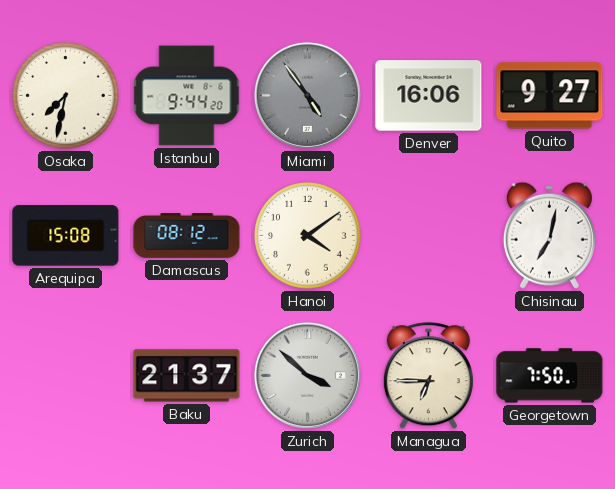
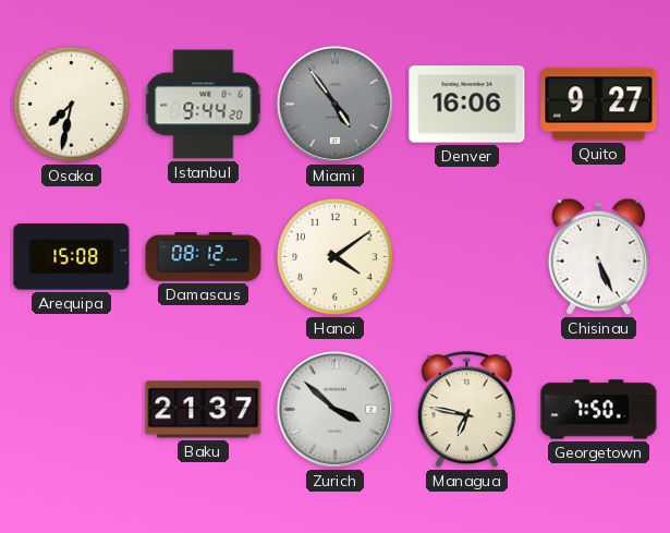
Chisinau: 7:02 -> 5:26
Managua: 6:45 -> 6:47
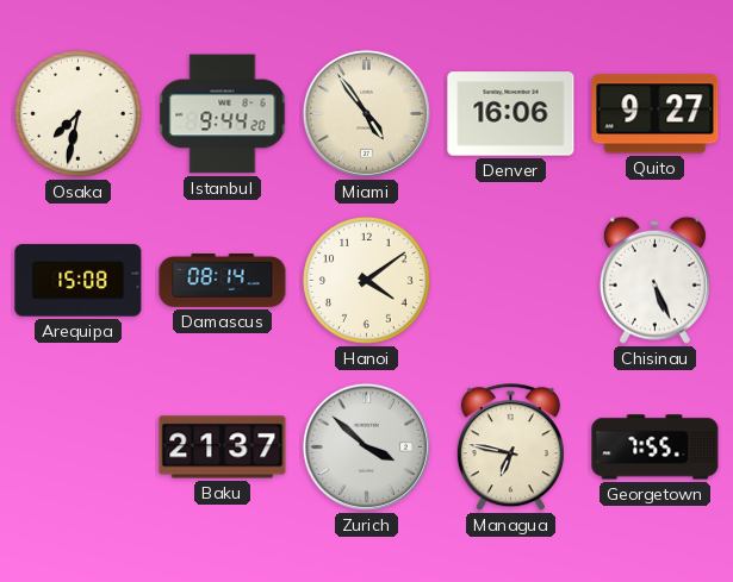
Miami dial: grey -> cream
Damascus: 08:12 -> 08:14
Georgetown: 7:50 -> 7:55
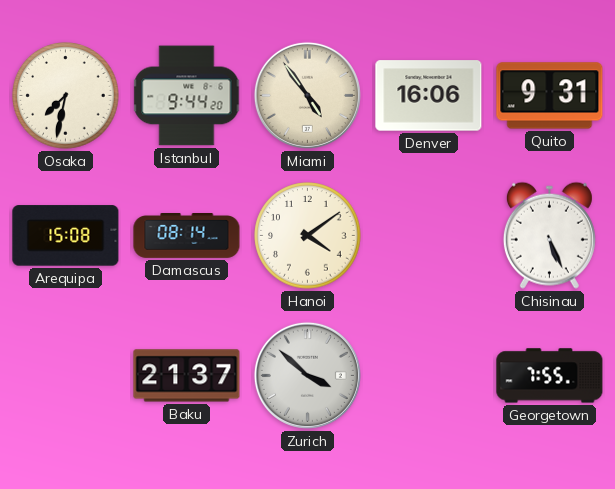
Quito: 9:27 -> 9:31
Managua: 6:47 -> none
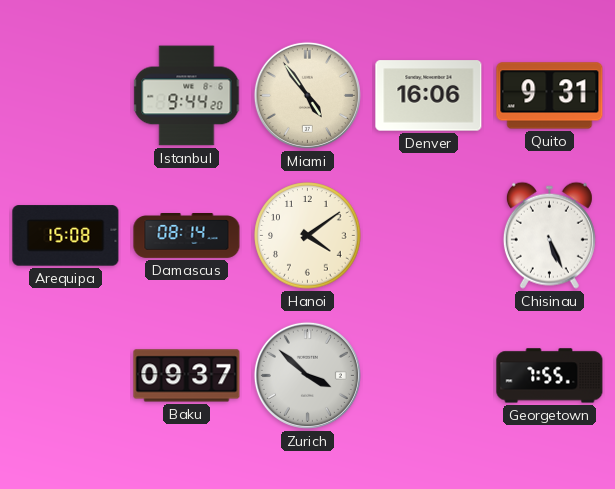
Osaka: 7:32 -> none
Baku: 21:37 -> 09:37
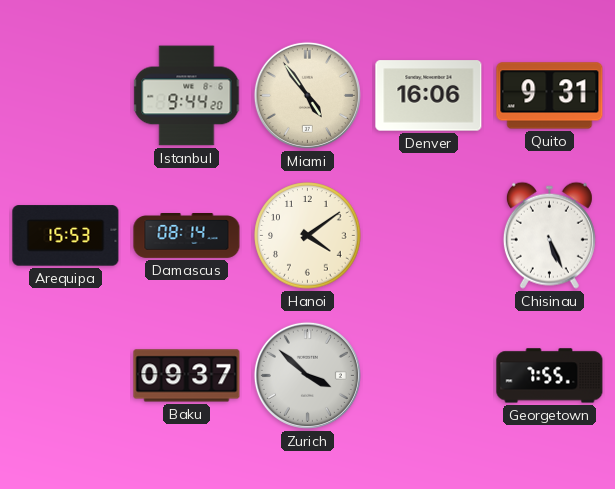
Arequipa: 15:08 -> 15:53
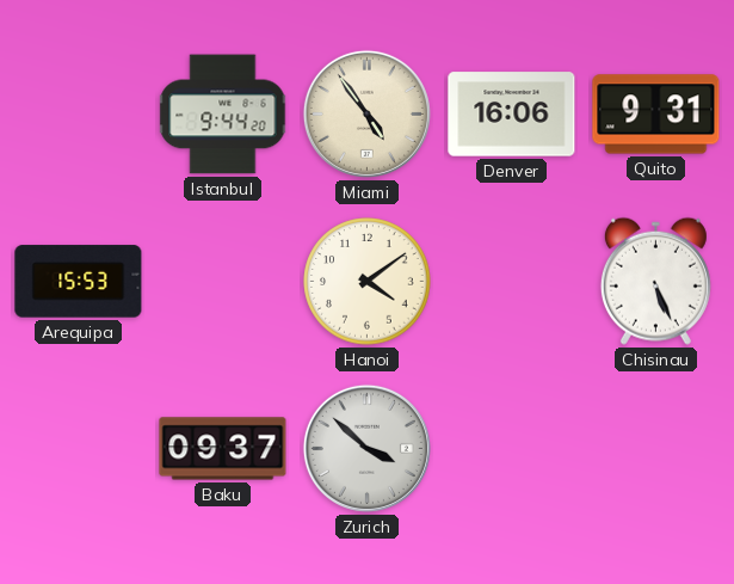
Damascus: 08:14 -> none
Georgetown: 7:55 -> none
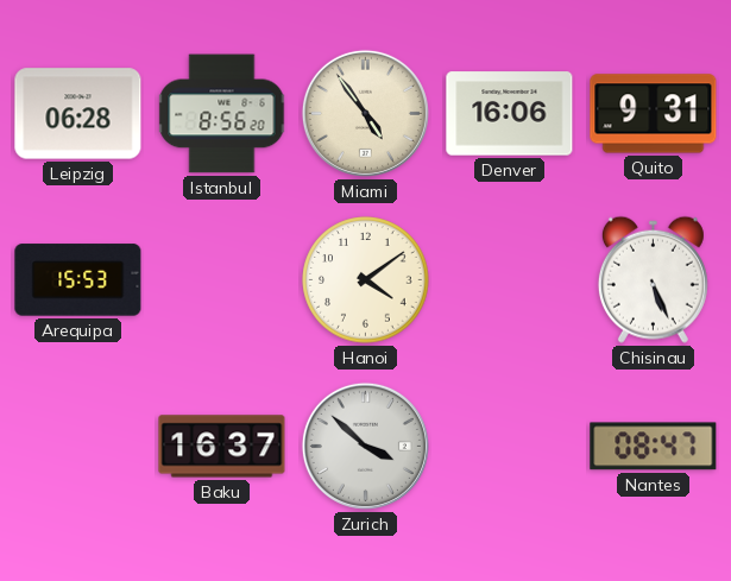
Leipzig: none -> 06:28
Istanbul: 9:44 -> 8:56
Baku: 09:37 -> 16:37
Nantes: none -> 08:47
